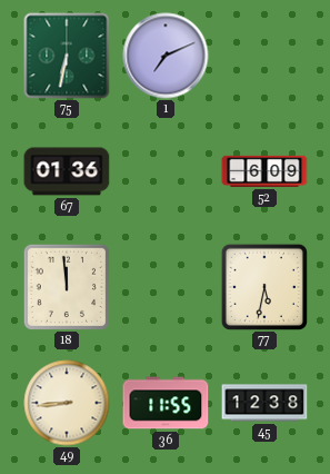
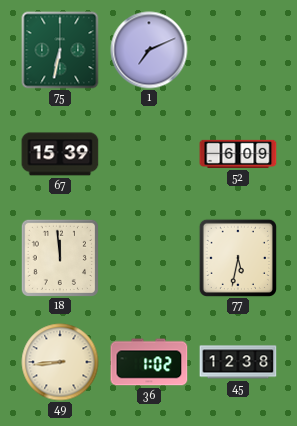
67: 01:36 -> 15:39
36: 11:55 -> 1:02
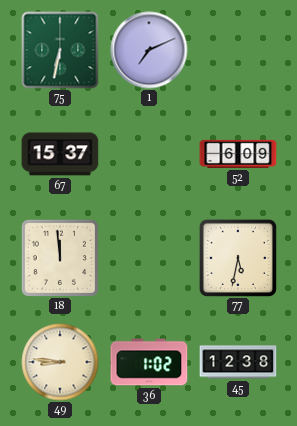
67: 15:39 -> 15:37
49: 8:44 -> 8:46
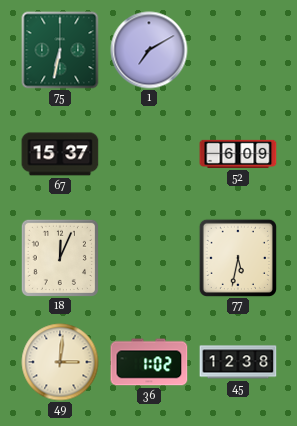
1: 7:11 -> 7:10
18: 11:59 -> 12:04
49: 8:46 -> 3:01
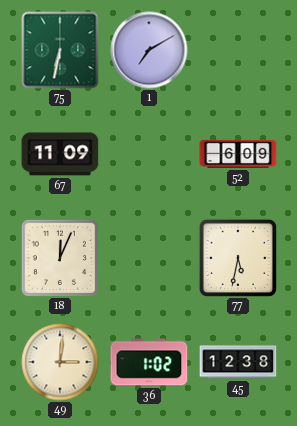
67: 15:37 -> 11:09
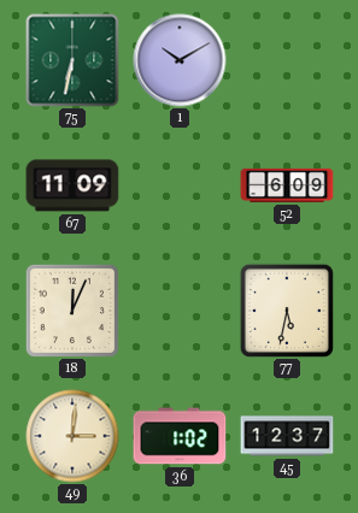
1: 7:10 -> 10:10
45: 12:38 -> 12:37
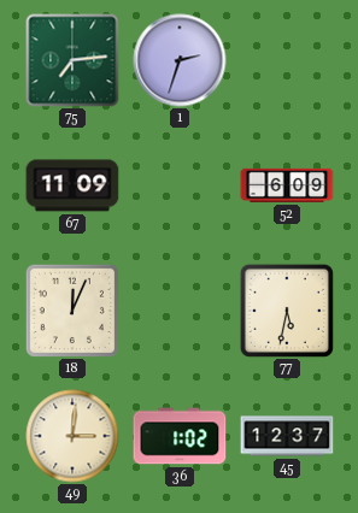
75: 6:32 -> 7:14
1: 10:10 -> 2:33
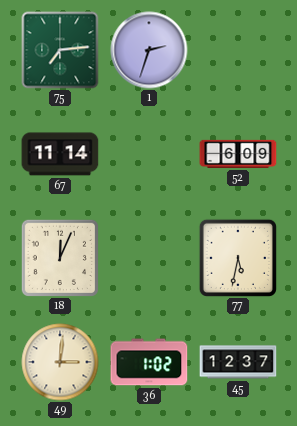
67: 11:09 -> 11:14
